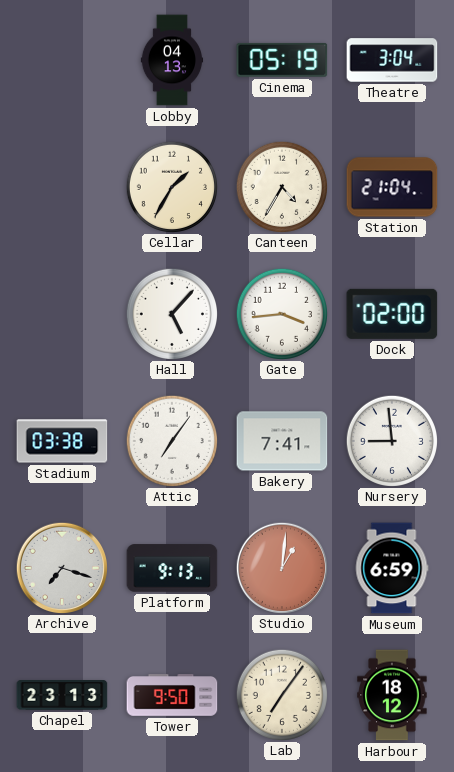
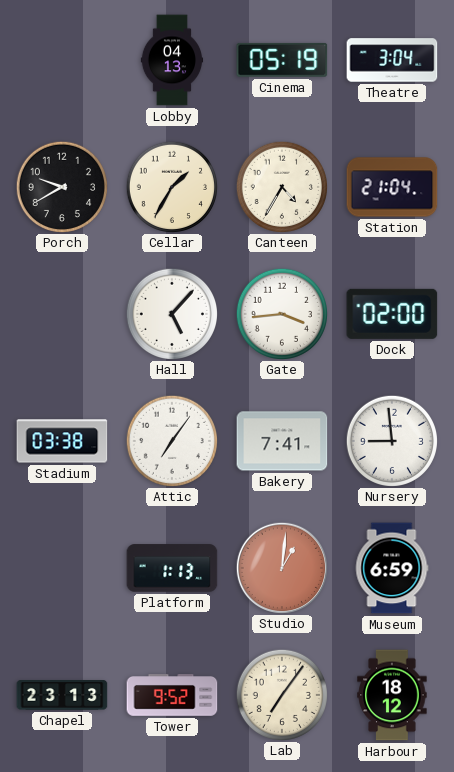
Porch: none -> 9:40
Archive: 7:18 -> none
Platform: 9:13 -> 1:13
Tower: 9:50 -> 9:52
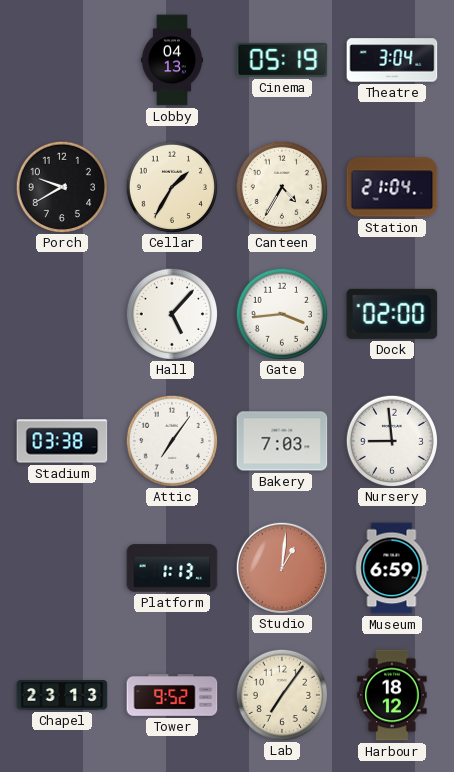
Bakery: 7:41 -> 7:03
